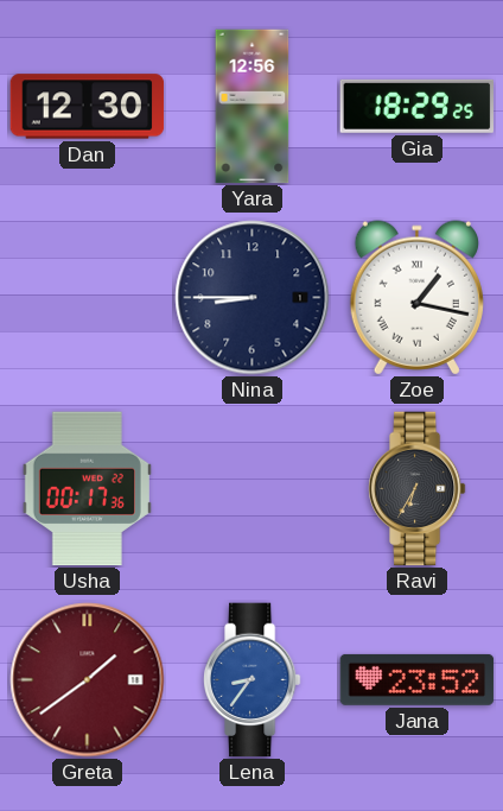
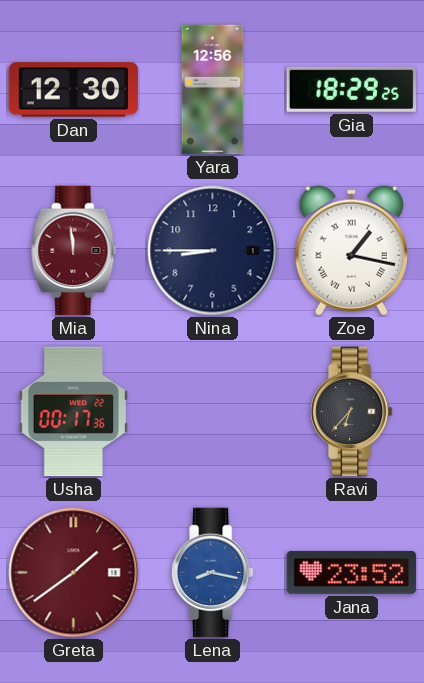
Mia: none -> 11:59
Ravi: 6:35 -> 6:37
Lena: 8:36 -> 8:17
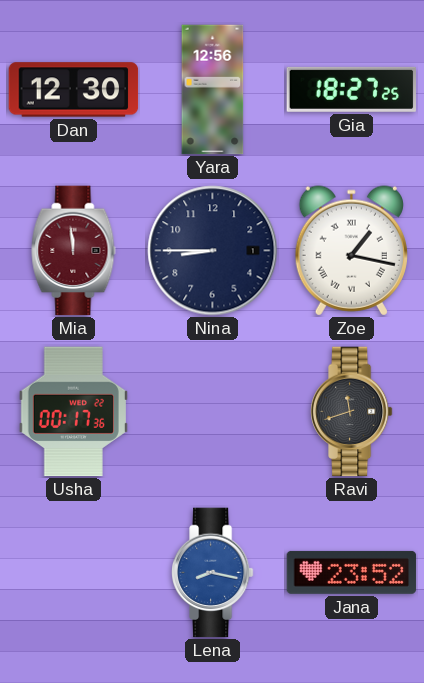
Gia: 18:29 -> 18:27
Ravi: 6:37 -> 11:42
Greta: 1:39 -> none
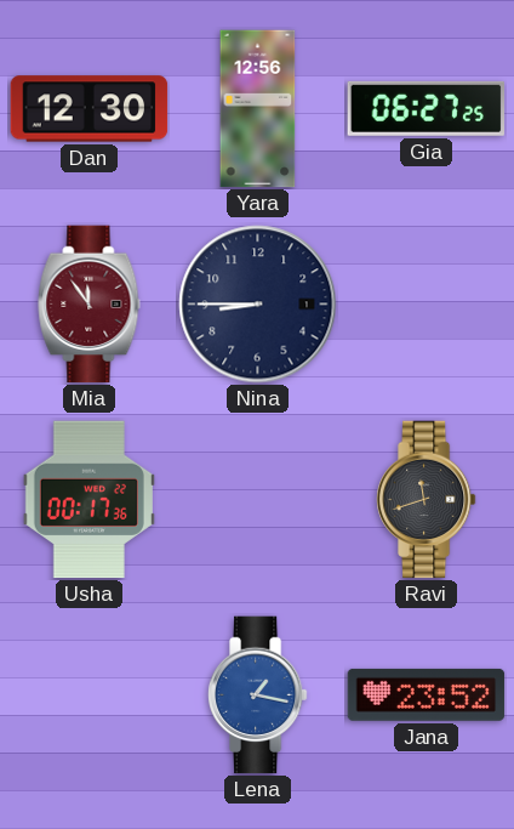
Gia: 18:27 -> 06:27
Mia: 11:59 -> 11:54
Zoe: 1:17 -> none
Lena: 8:17 -> 1:17
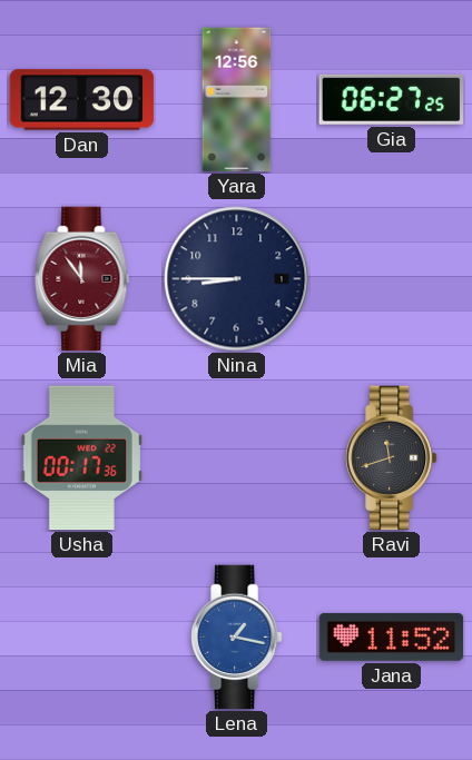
Jana: 23:52 -> 11:52
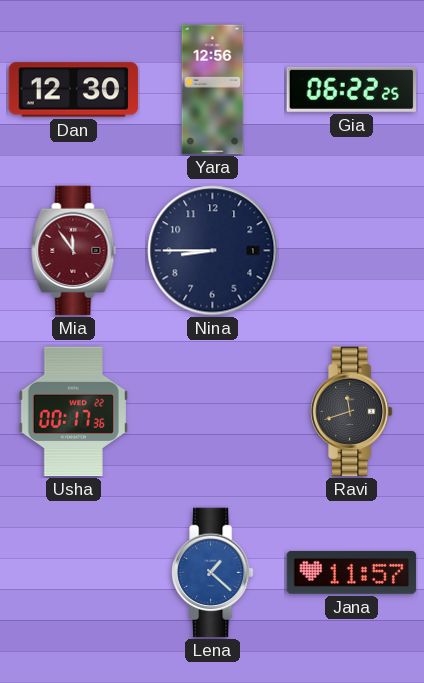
Gia: 06:27 -> 06:22
Lena: 1:17 -> 1:22
Jana: 11:52 -> 11:57
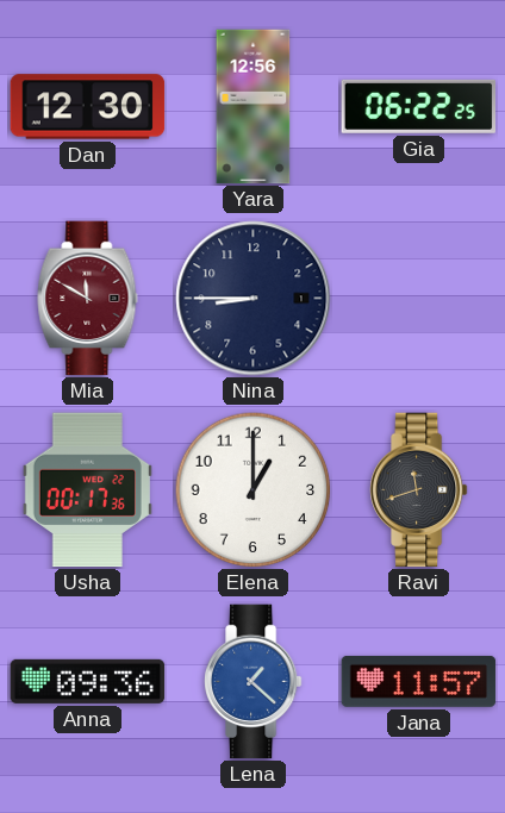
Mia: 11:54 -> 11:50
Elena: none -> 1:00
Anna: none -> 09:36
